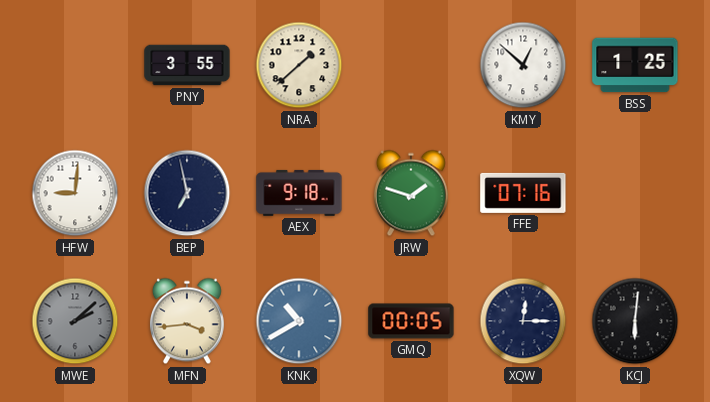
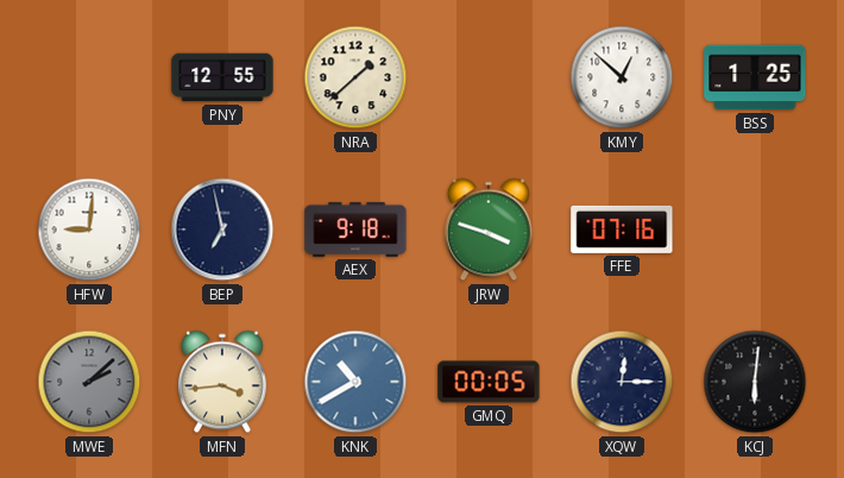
PNY: 3:55 -> 12:55
JRW: 1:48 -> 3:48
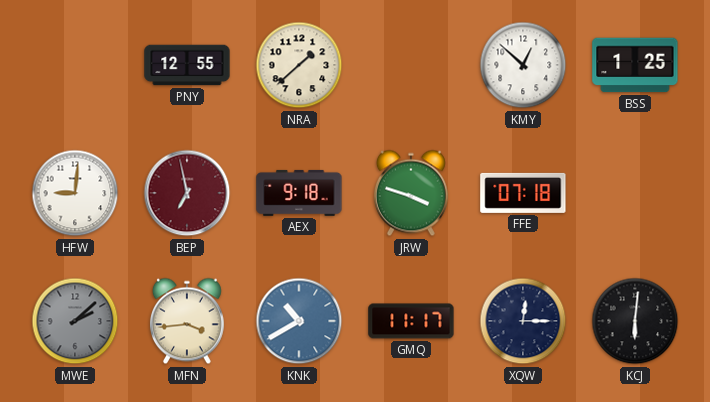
BEP dial: navy -> burgundy
FFE: 07:16 -> 07:18
GMQ: 00:05 -> 11:17
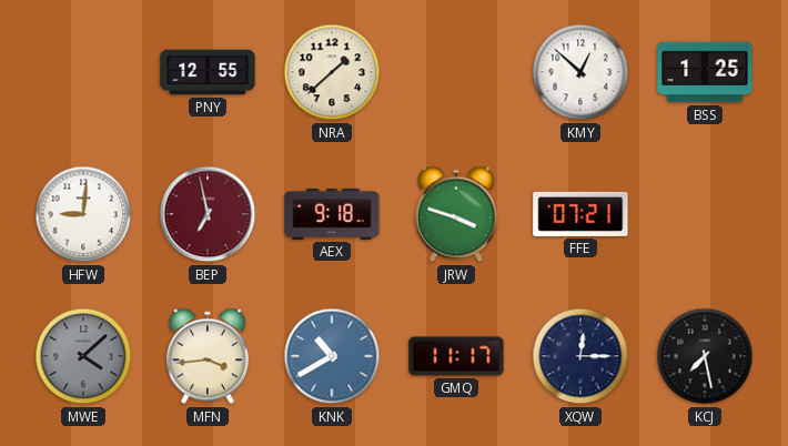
FFE: 07:18 -> 07:21
MWE: 2:08 -> 4:08
KCJ: 6:01 -> 7:28
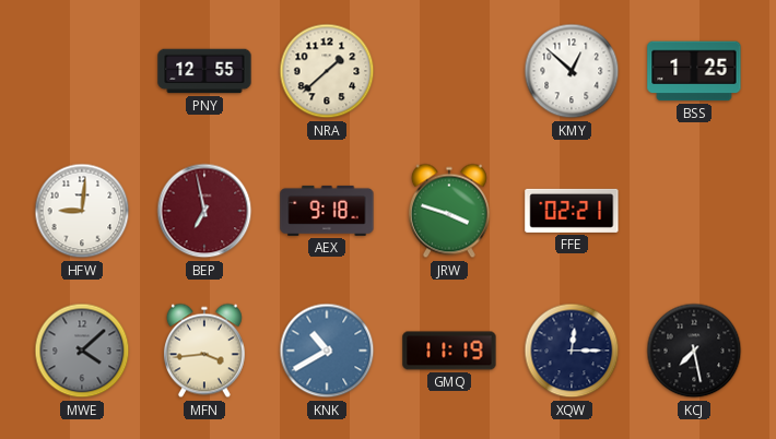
FFE: 07:21 -> 02:21
GMQ: 11:17 -> 11:19
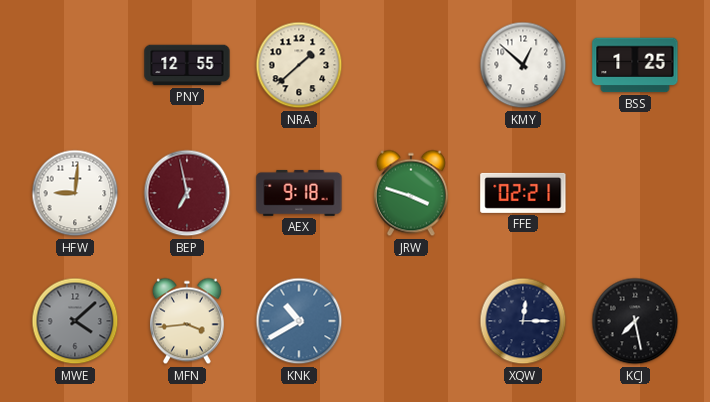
GMQ: 11:19 -> none
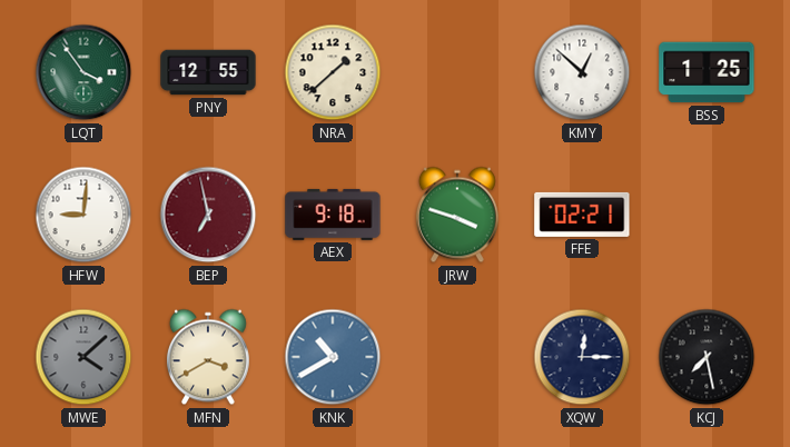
LQT: none -> 3:54
MFN: 3:44 -> 3:40
